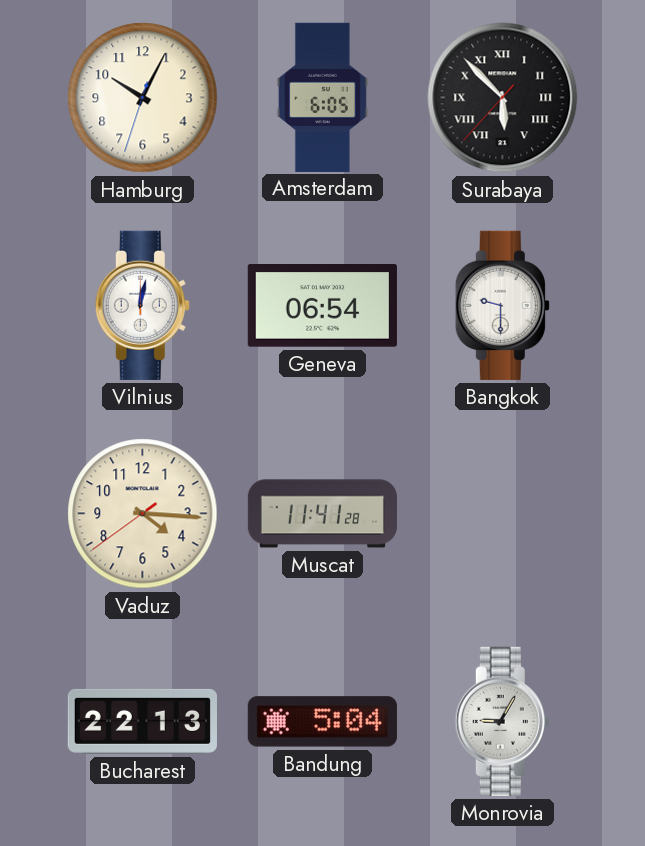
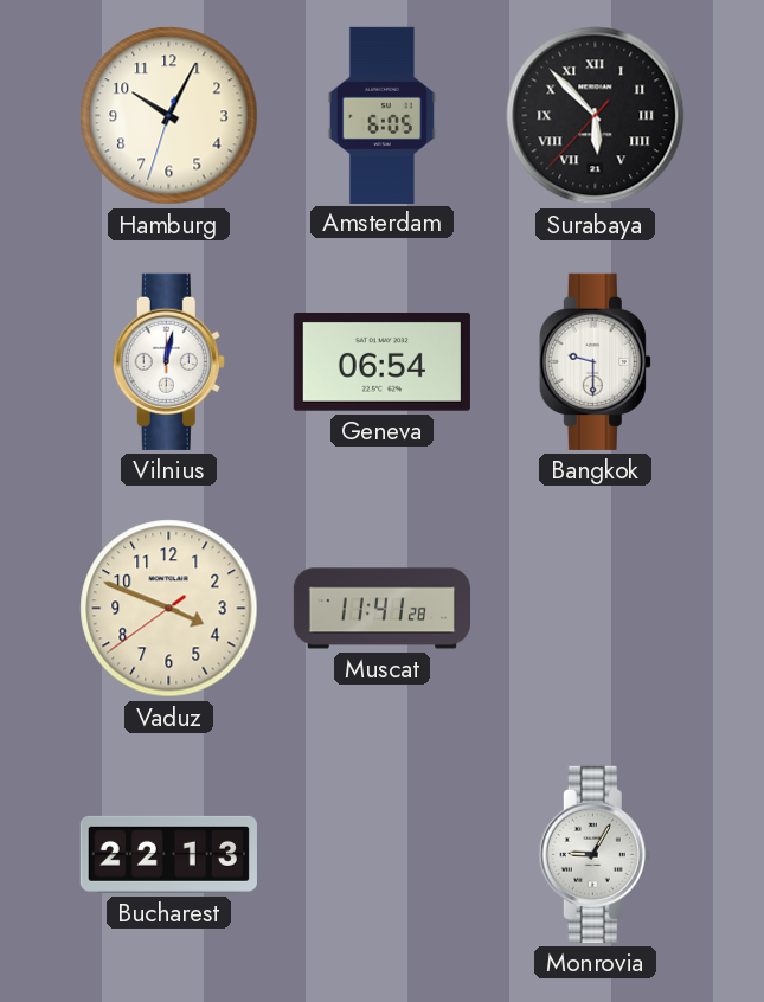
Vaduz: 4:15 -> 3:48
Bandung: 5:04 -> none
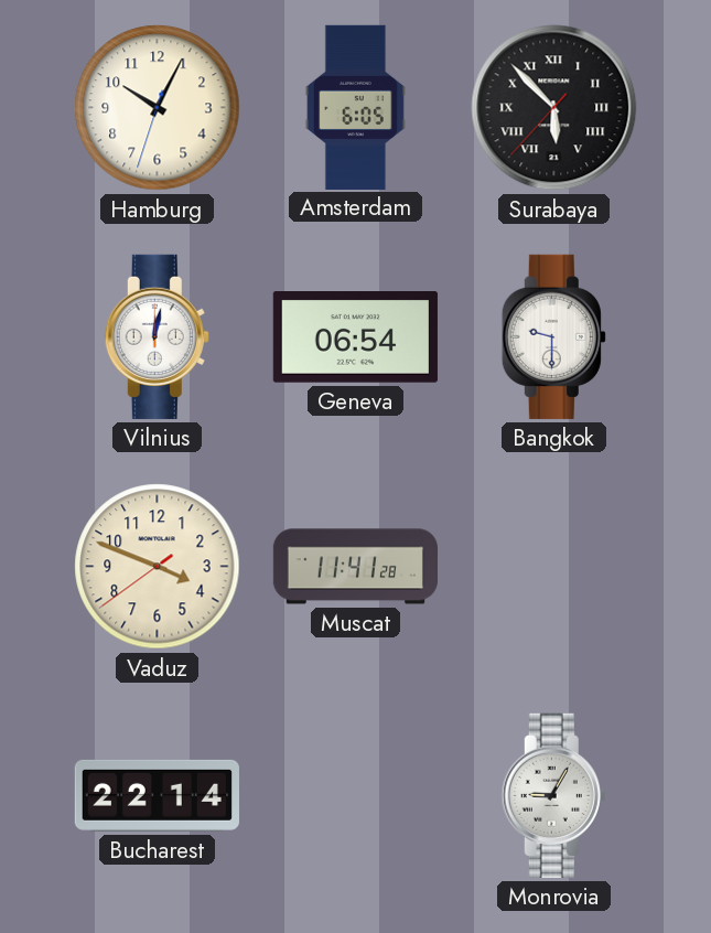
Bucharest: 22:13 -> 22:14
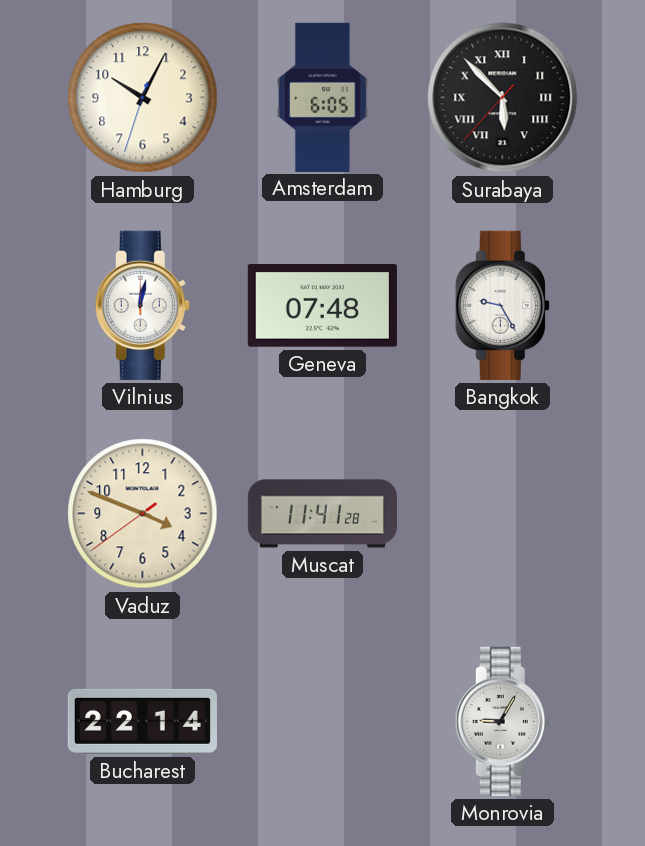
Geneva: 06:54 -> 07:48
Bangkok: 9:30 -> 9:25
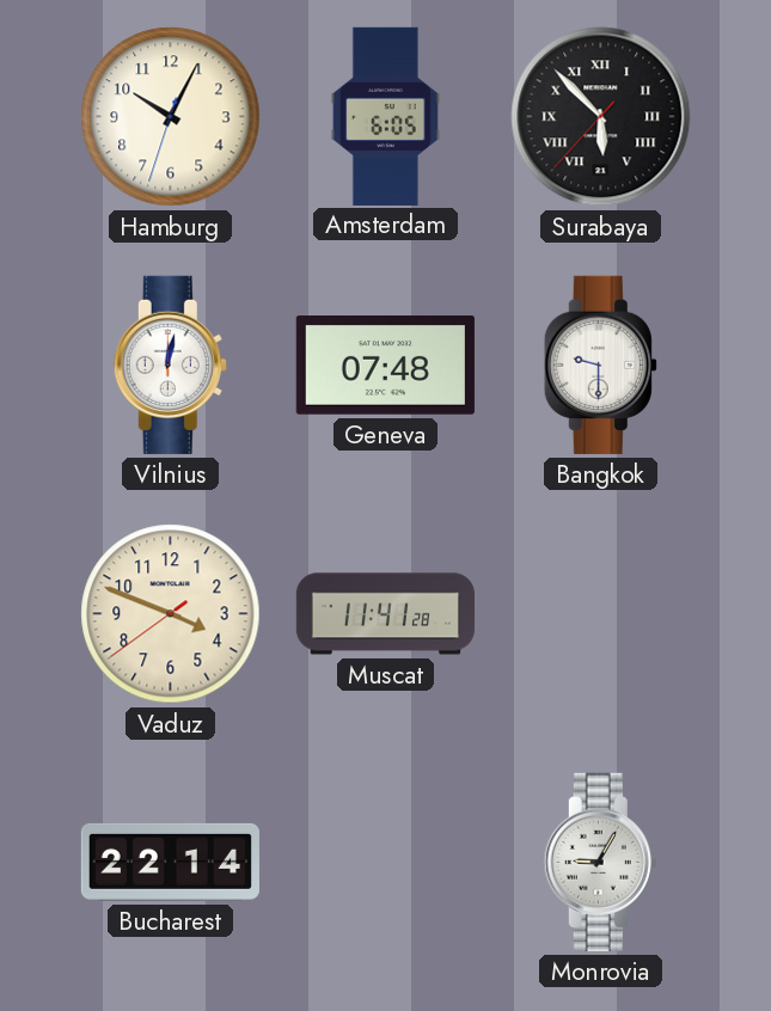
Bangkok: 9:25 -> 9:30
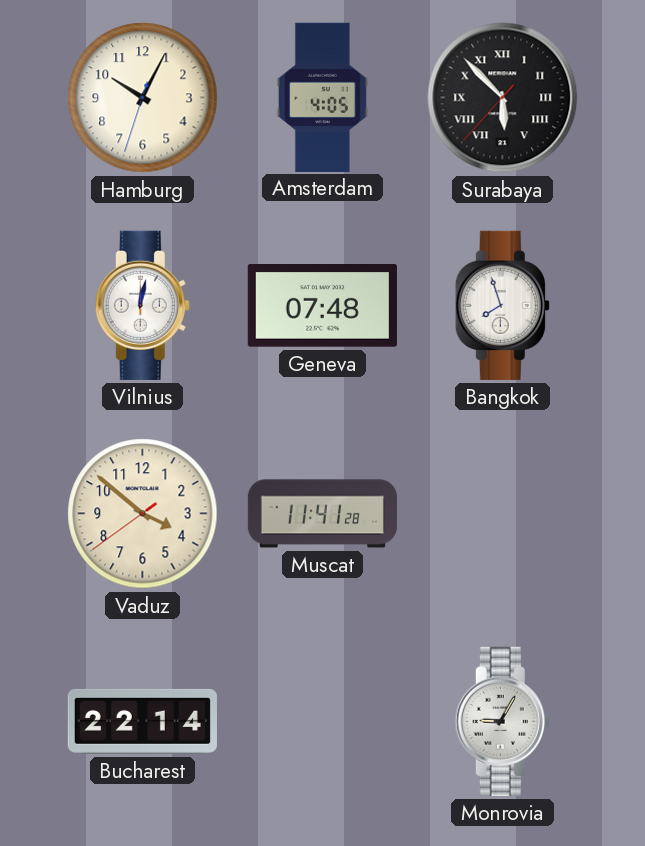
Amsterdam: 6:05 -> 4:05
Bangkok: 9:30 -> 7:57
Vaduz: 3:48 -> 3:51
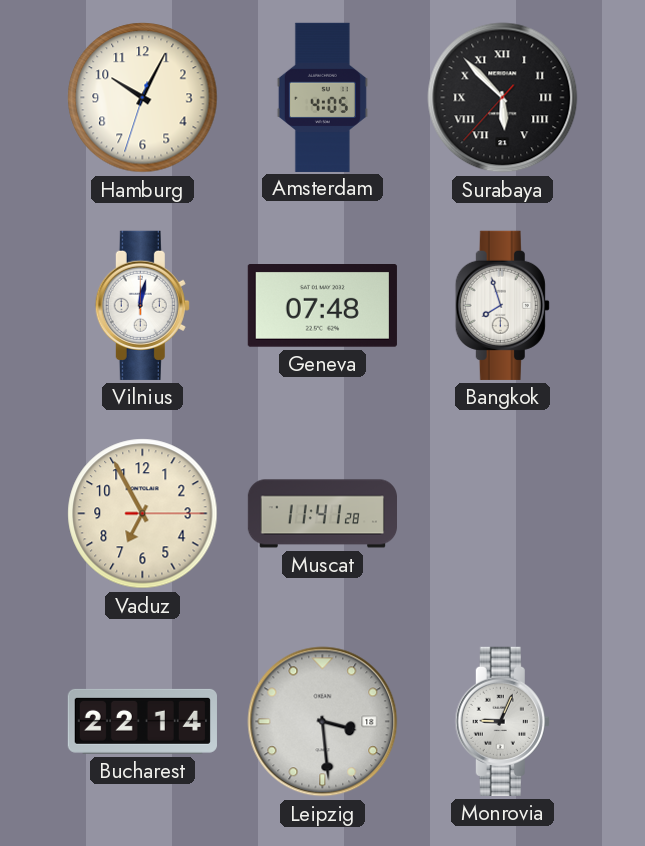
Vaduz: 3:51 -> 6:55
Leipzig: none -> 3:29
Monrovia: 9:05 -> 9:04
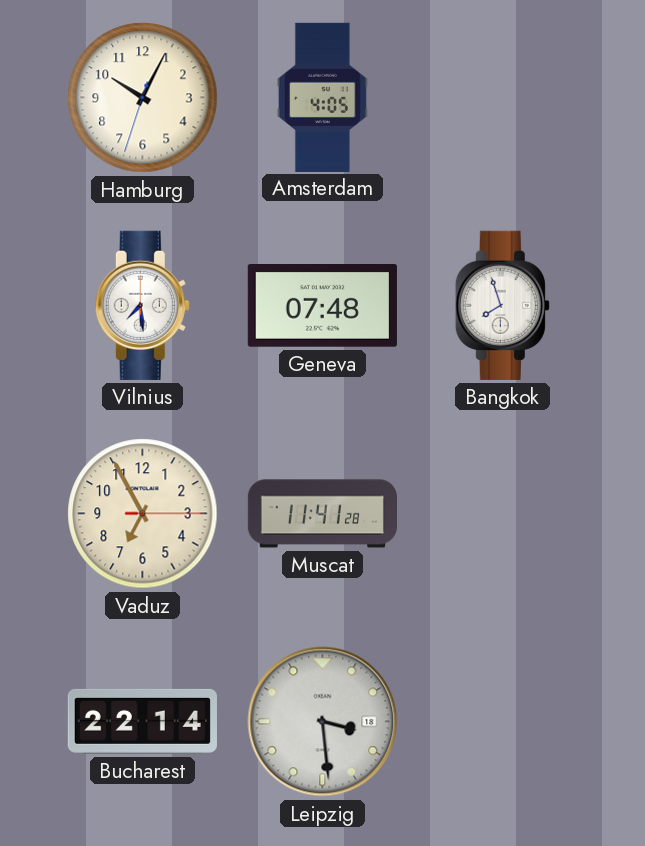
Surabaya: 5:52 -> none
Vilnius: 12:02 -> 7:29
Monrovia: 9:04 -> none
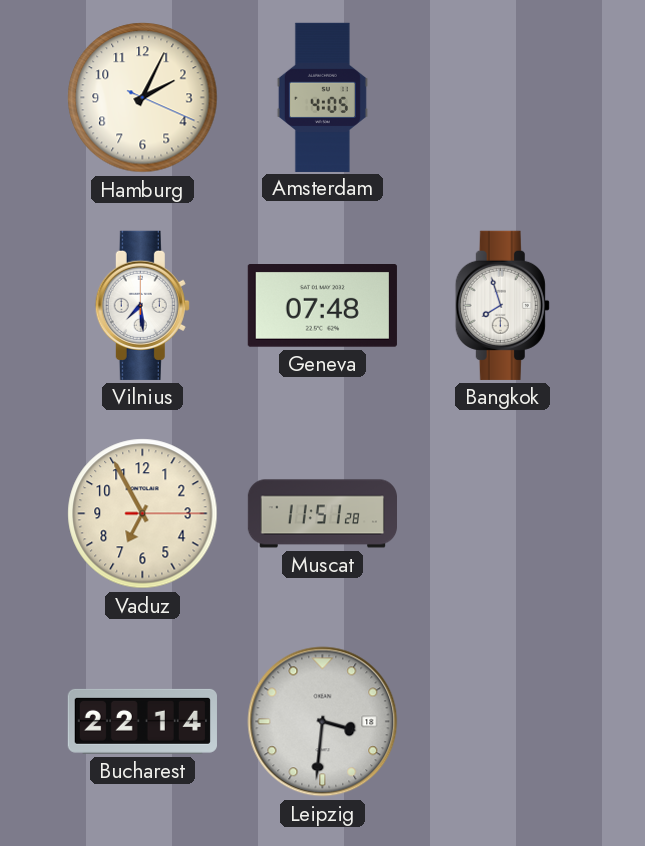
Hamburg: 10:04 -> 2:04
Muscat: 11:41 -> 11:51
Leipzig: 3:29 -> 3:31
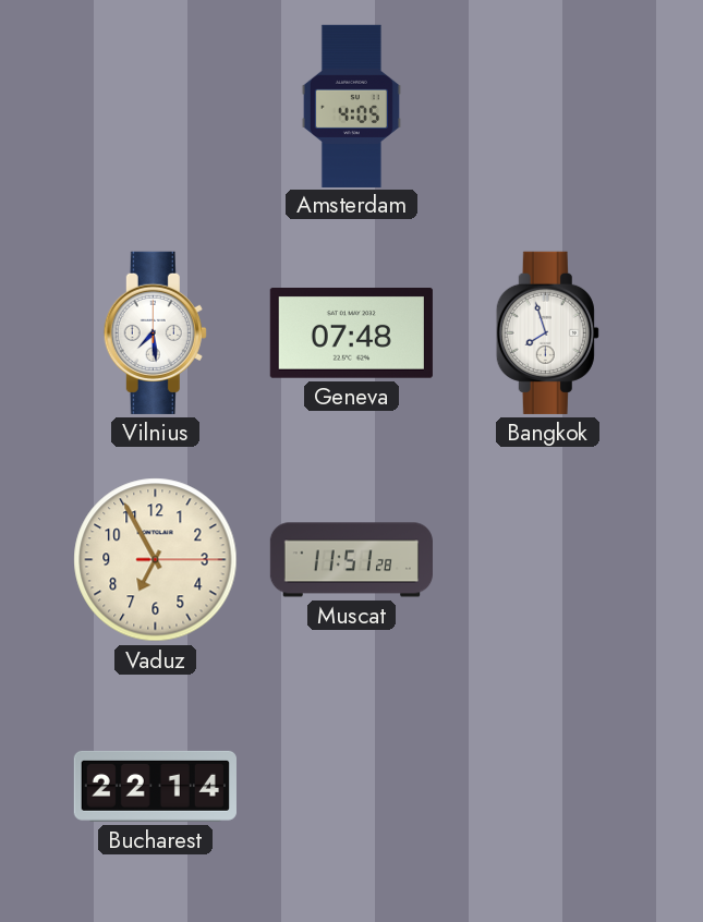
Hamburg: 2:04 -> none
Leipzig: 3:31 -> none
